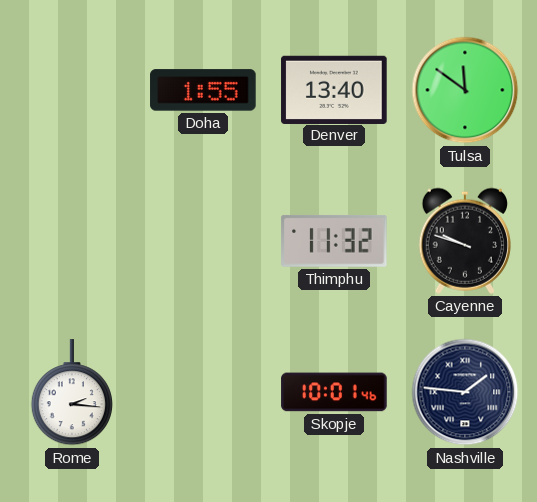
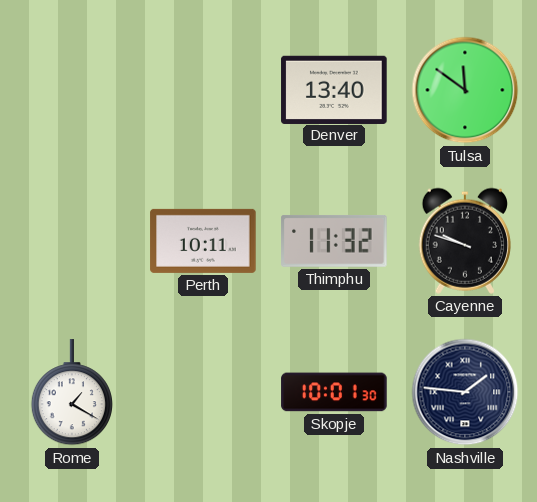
Doha: 1:55 -> none
Perth: none -> 10:11
Rome: 2:16 -> 1:20
Skopje: 10:01:46 -> 10:01:30
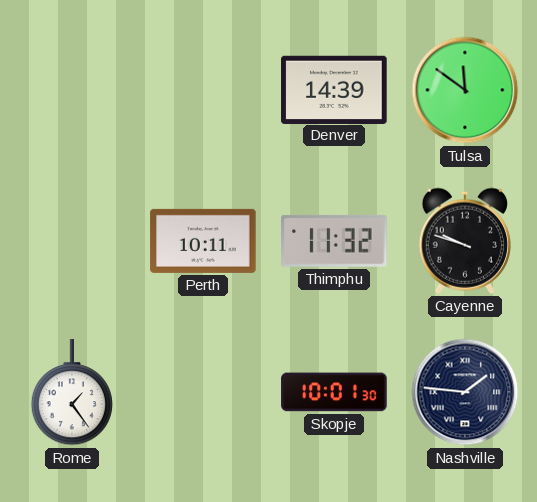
Denver: 13:40 -> 14:39
Rome: 1:20 -> 1:24
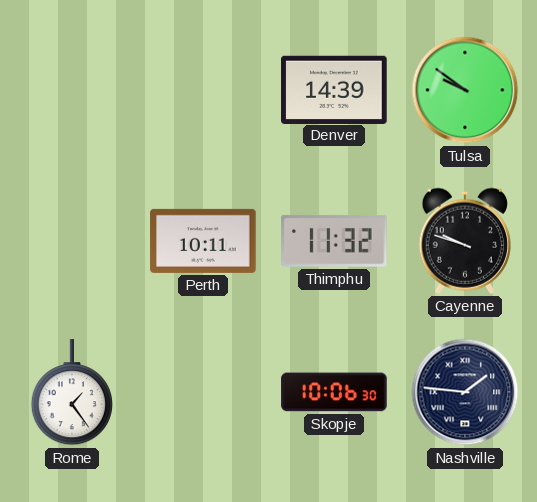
Tulsa: 11:51 -> 9:51
Skopje: 10:01 -> 10:06
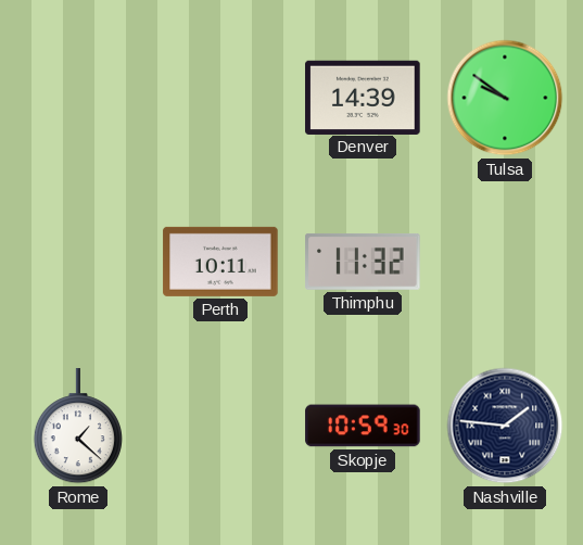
Cayenne: 9:48 -> none
Rome: 1:24 -> 1:22
Skopje: 10:06 -> 10:59
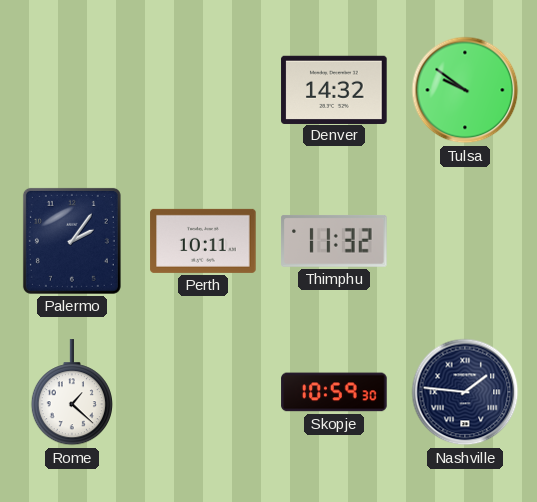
Denver: 14:39 -> 14:32
Palermo: none -> 2:06
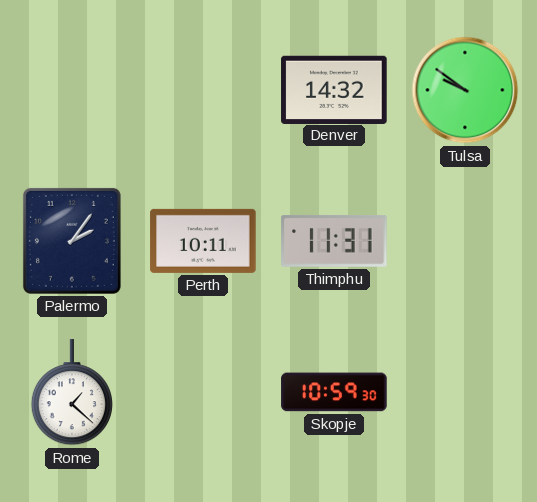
Thimphu: 11:32 -> 11:31
Nashville: 1:46 -> none
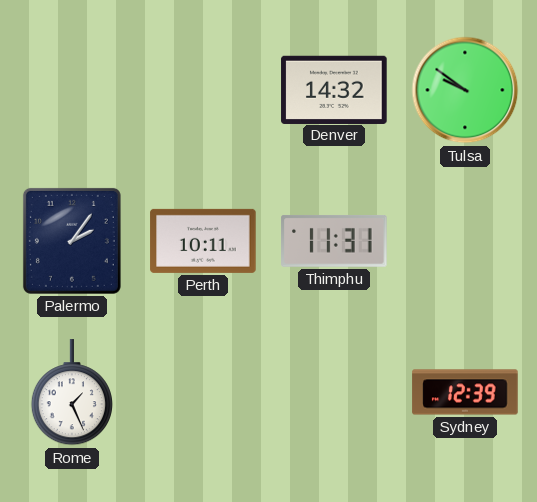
Rome: 1:22 -> 1:26
Skopje: 10:59 -> none
Sydney: none -> 12:39
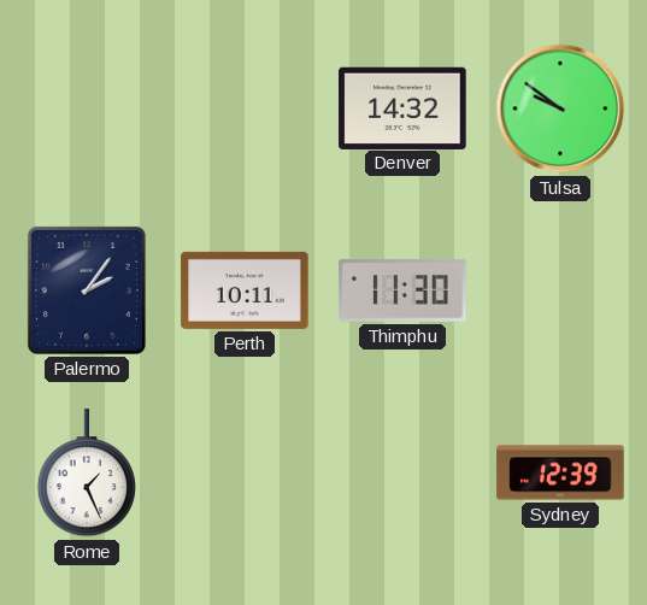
Thimphu: 11:31 -> 11:30
